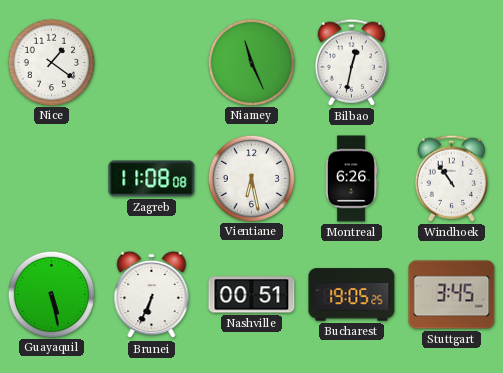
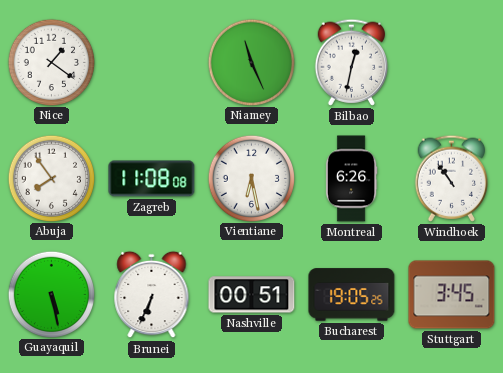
Abuja: none -> 7:54
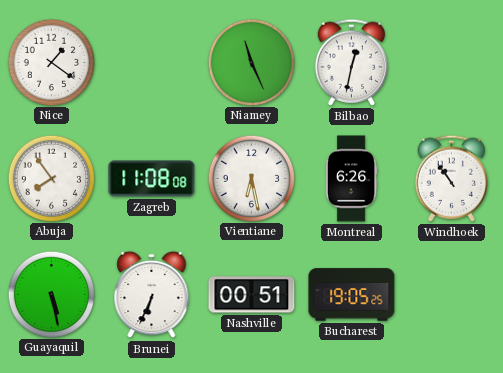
Stuttgart: 3:45 -> none
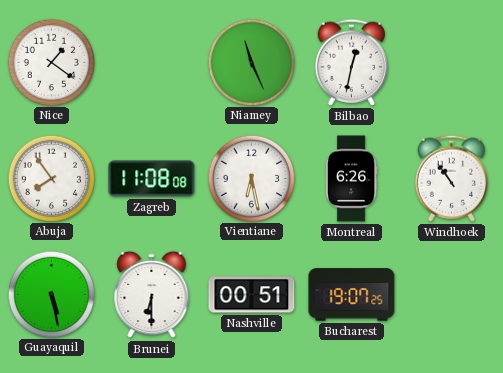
Brunei: 6:34 -> 6:30
Bucharest: 19:05 -> 19:07
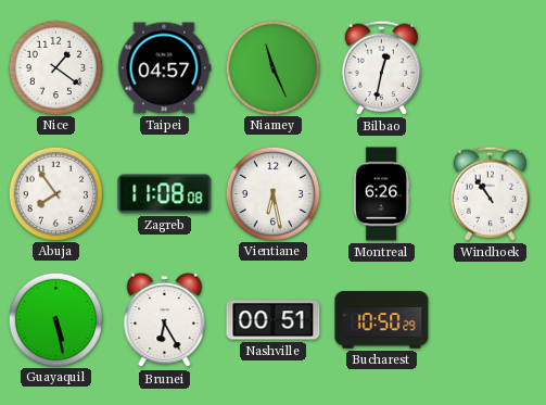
Taipei: none -> 04:57
Brunei: 6:30 -> 6:25
Bucharest: 19:07 -> 10:50
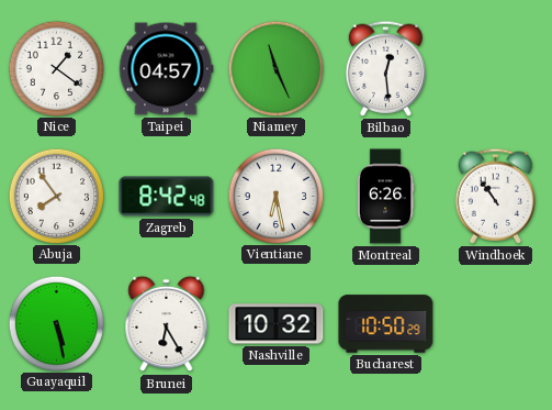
Bilbao: 12:32 -> 12:29
Zagreb: 11:08 -> 8:42
Nashville: 00:51 -> 10:32
